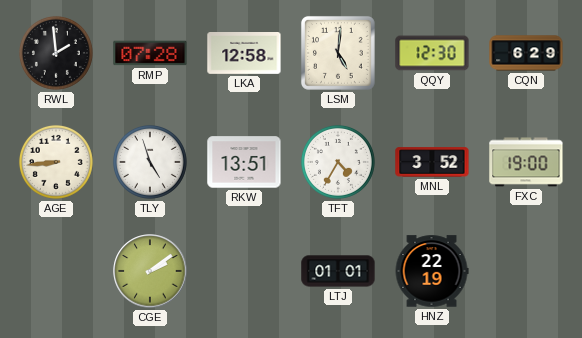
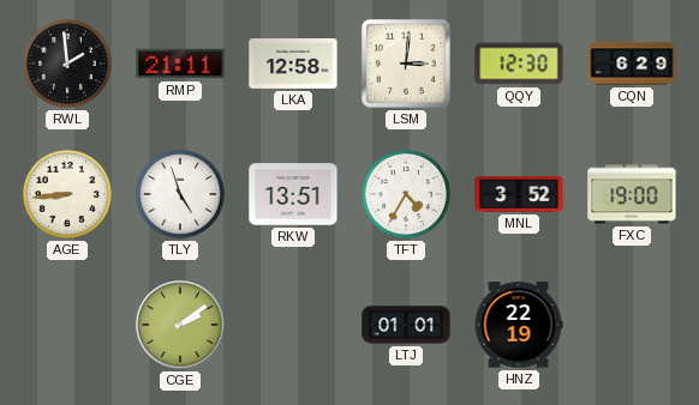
RMP: 07:28 -> 21:11
LSM: 5:01 -> 3:01
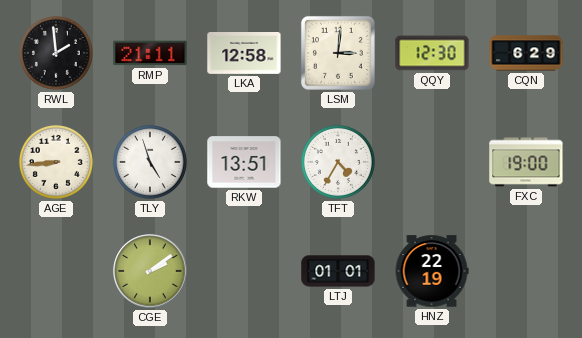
MNL: 3:52 -> none
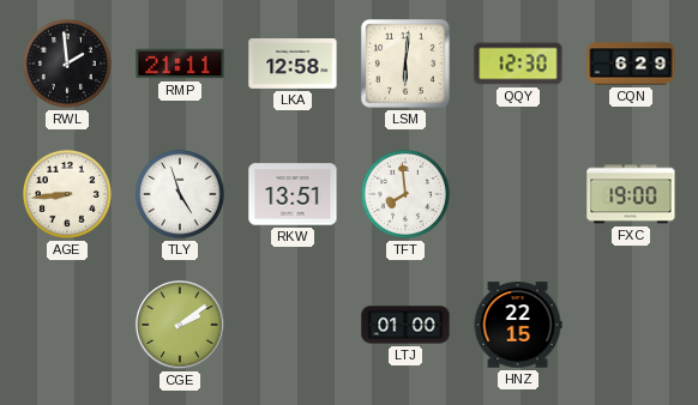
LSM: 3:01 -> 6:01
TFT: 4:35 -> 7:59
LTJ: 01:01 -> 01:00
HNZ: 22:19 -> 22:15
